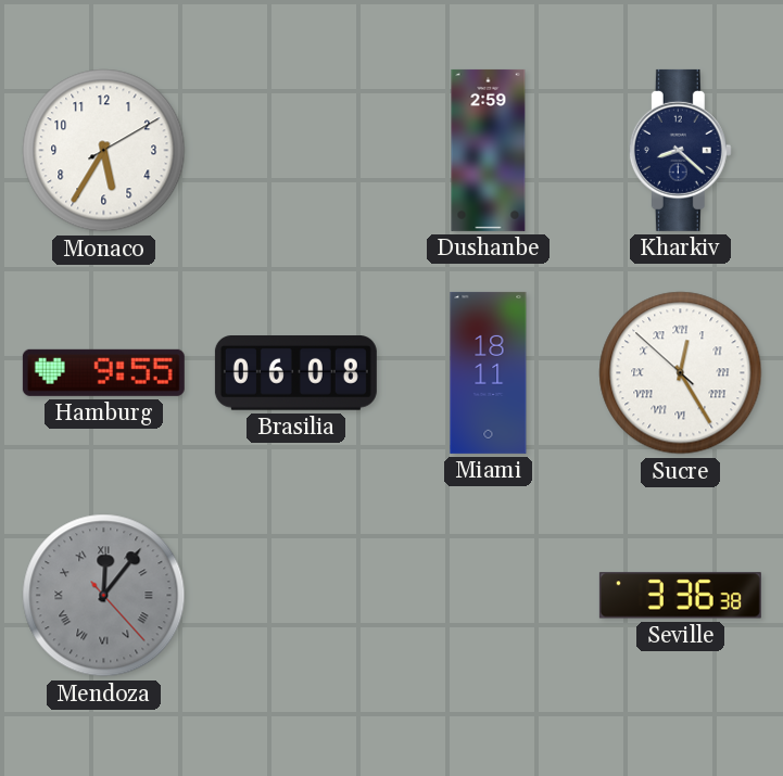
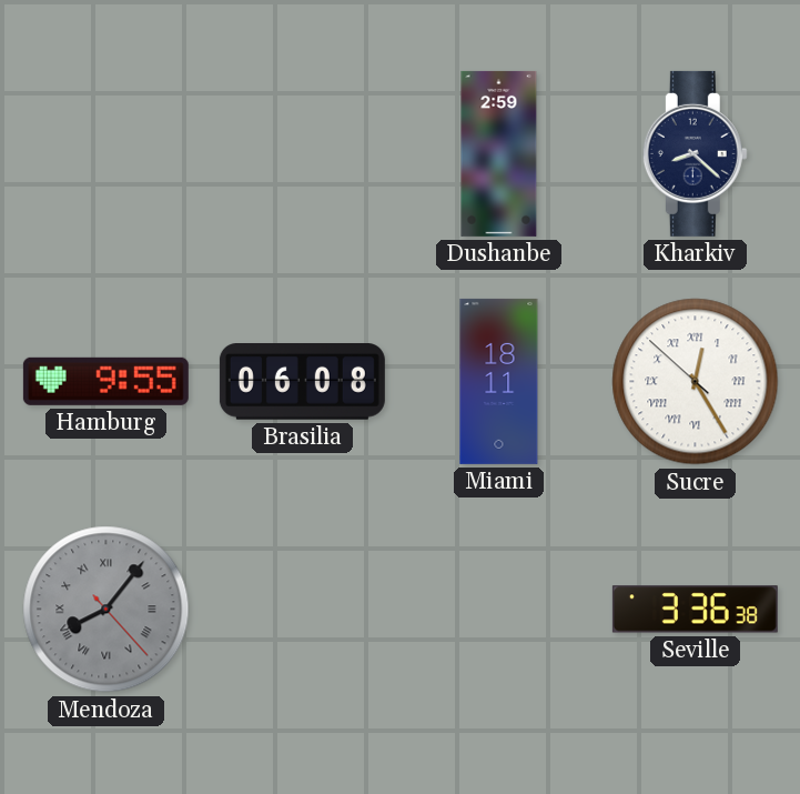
Monaco: 5:35 -> none
Mendoza: 12:06 -> 8:06
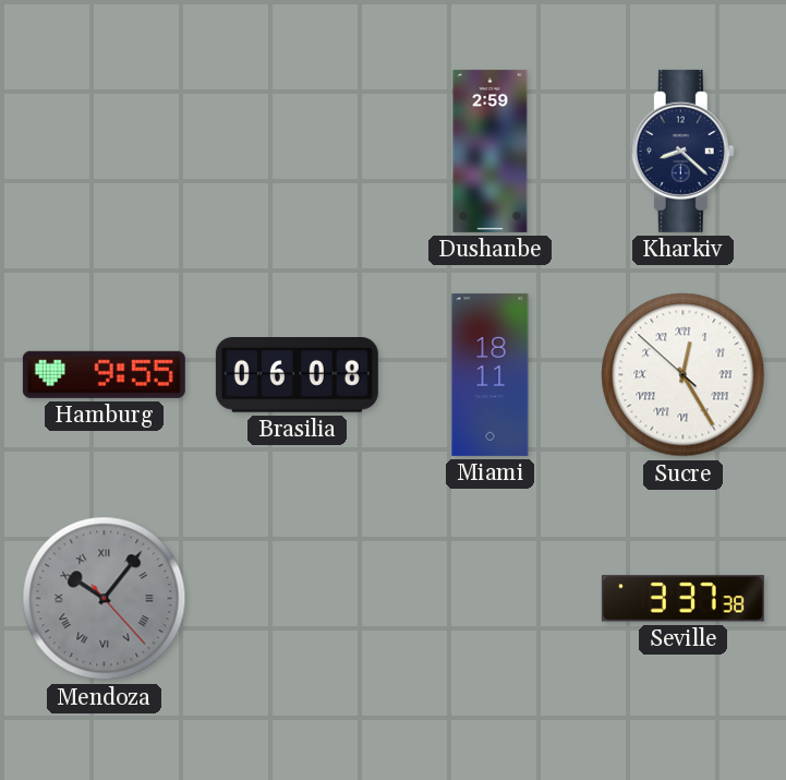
Mendoza: 8:06 -> 10:06
Seville: 3:36 -> 3:37
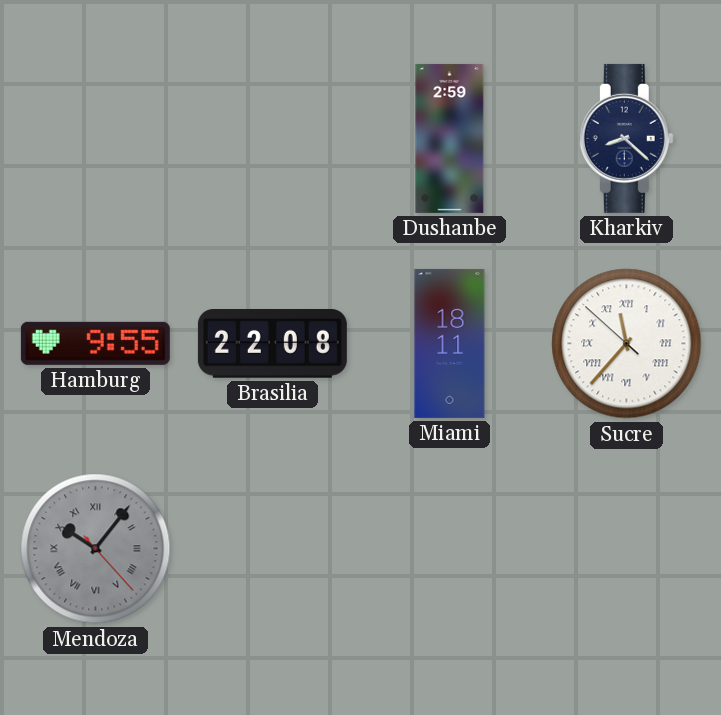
Brasilia: 06:08 -> 22:08
Sucre: 12:24 -> 11:36
Seville: 3:37 -> none
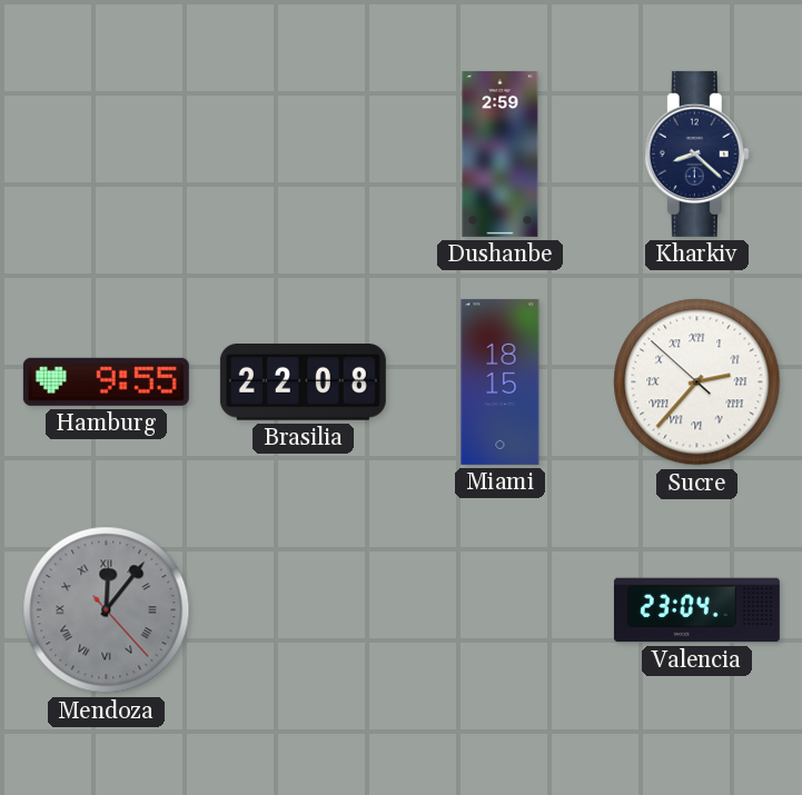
Miami: 18:11 -> 18:15
Sucre: 11:36 -> 2:36
Mendoza: 10:06 -> 12:06
Valencia: none -> 23:04
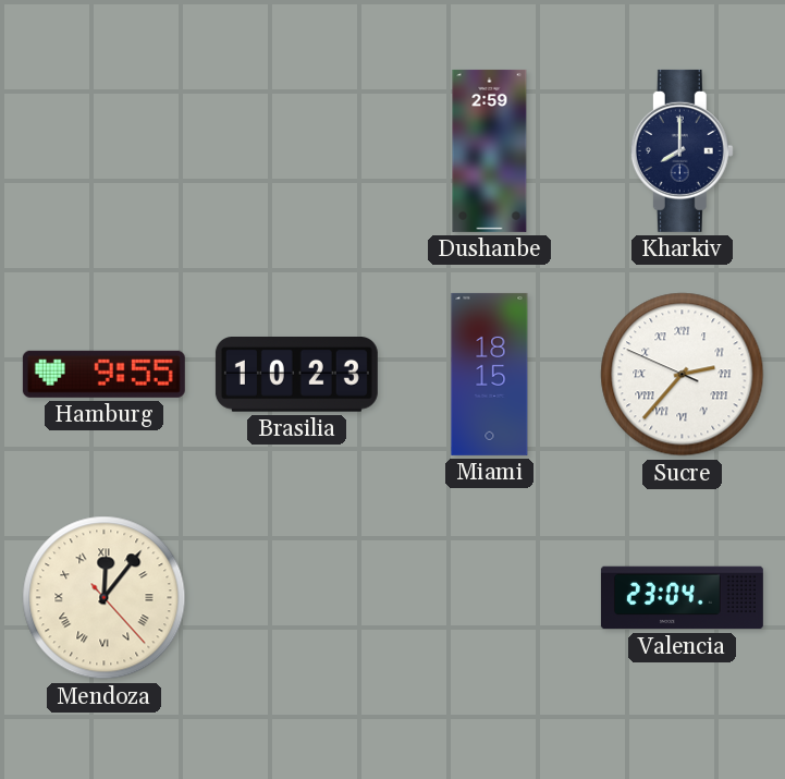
Kharkiv: 8:22 -> 8:00
Brasilia: 22:08 -> 10:23
Sucre: 2:36:52 -> 2:36:49
Mendoza dial: grey -> cream
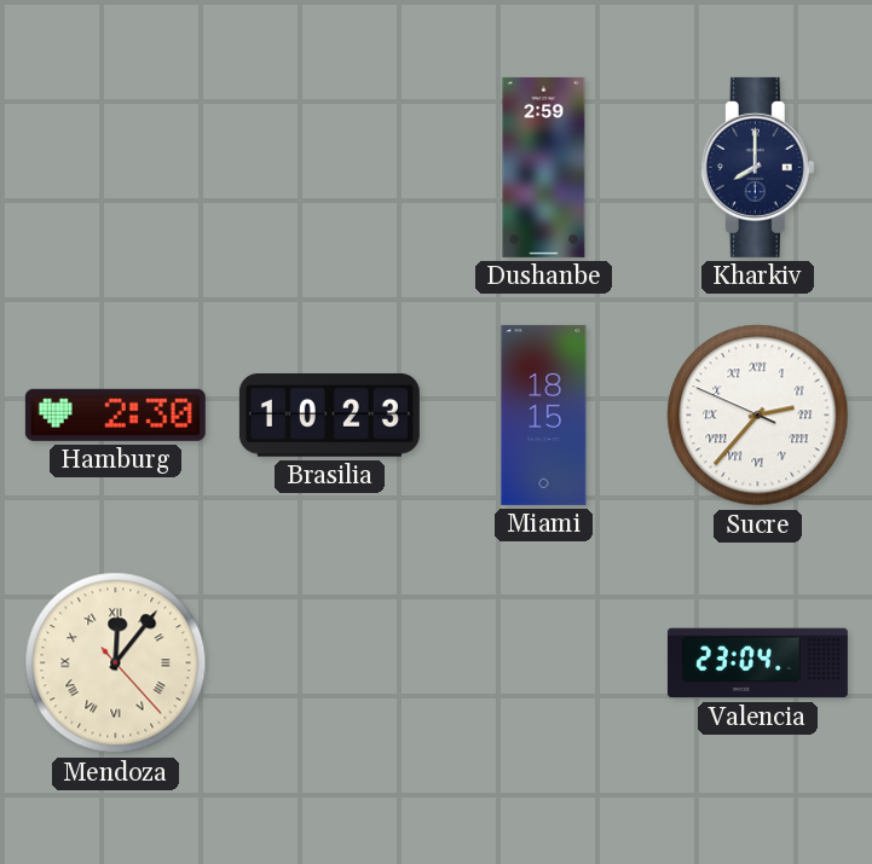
Hamburg: 9:55 -> 2:30
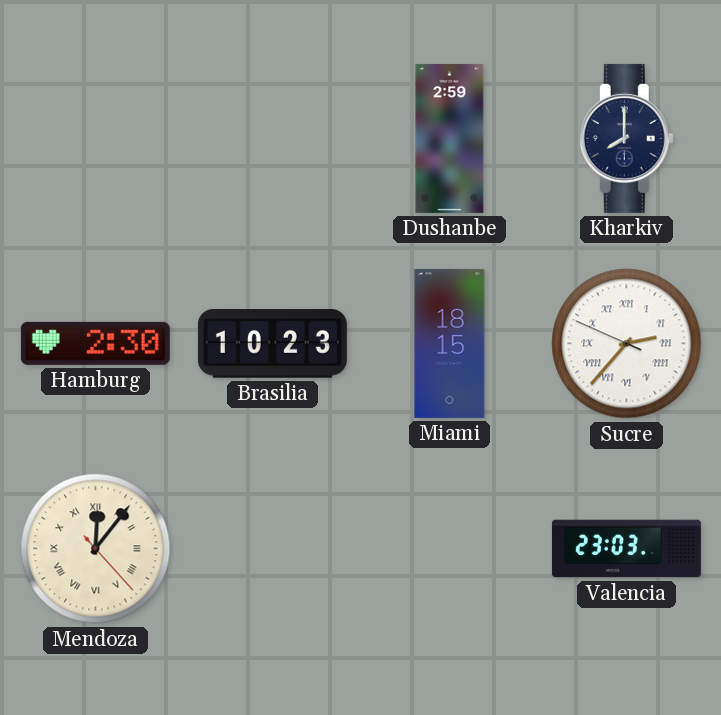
Valencia: 23:04 -> 23:03
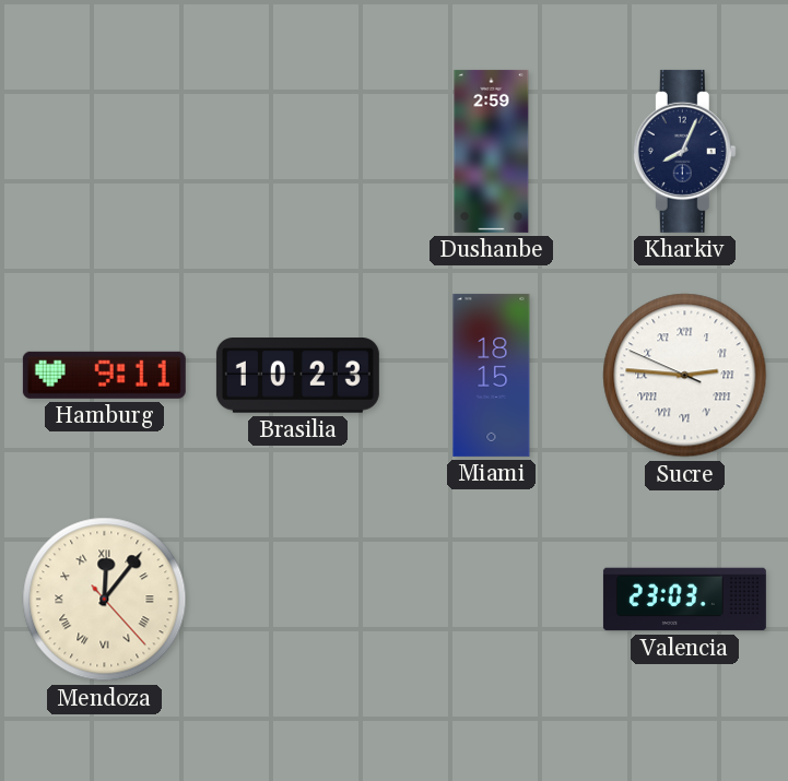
Kharkiv: 8:00 -> 8:04
Hamburg: 2:30 -> 9:11
Sucre: 2:36 -> 2:45
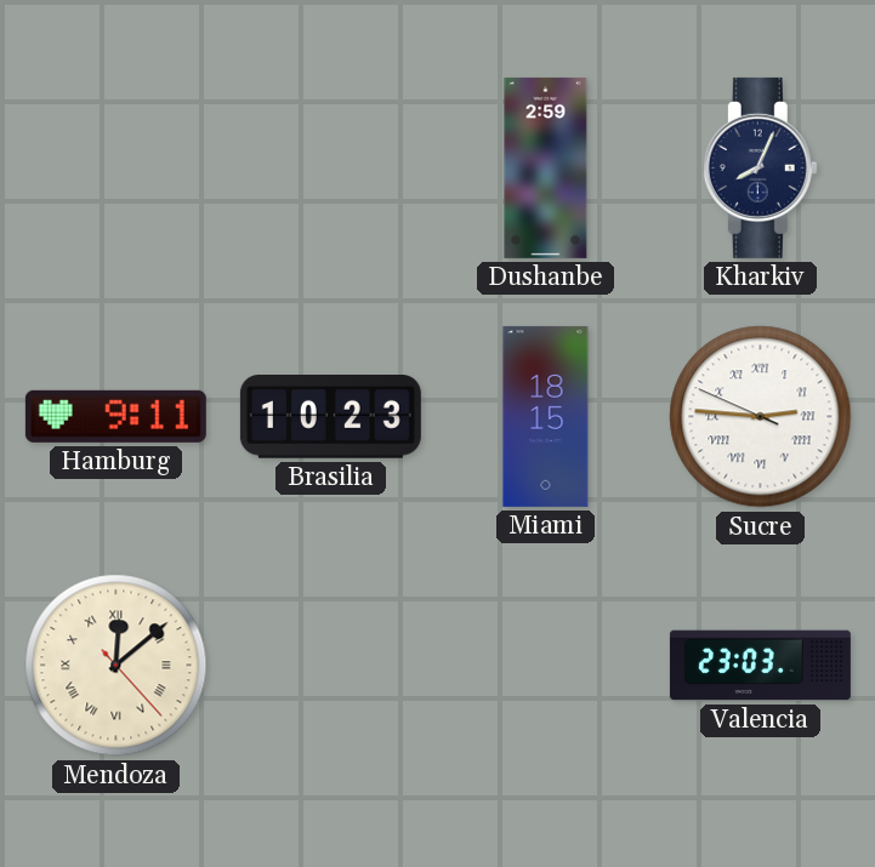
Mendoza: 12:06 -> 12:08
